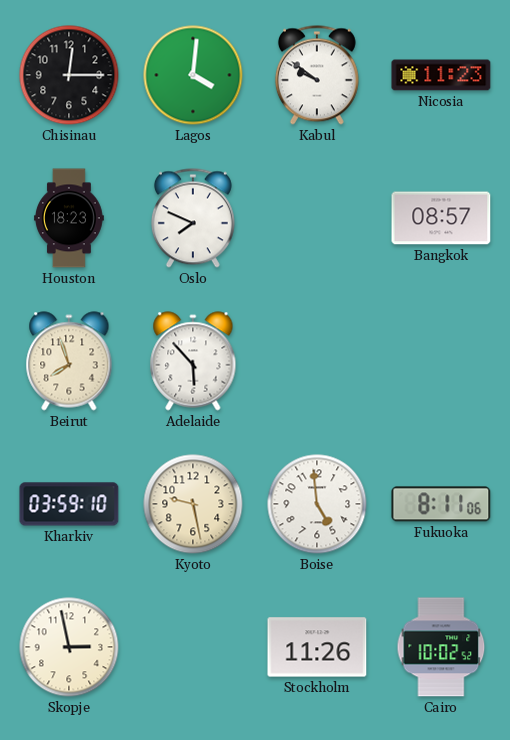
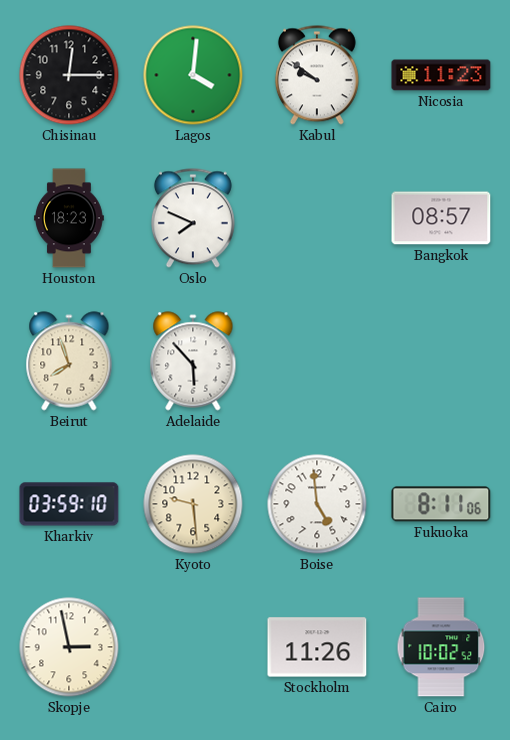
Kyoto: 9:28 -> 9:29
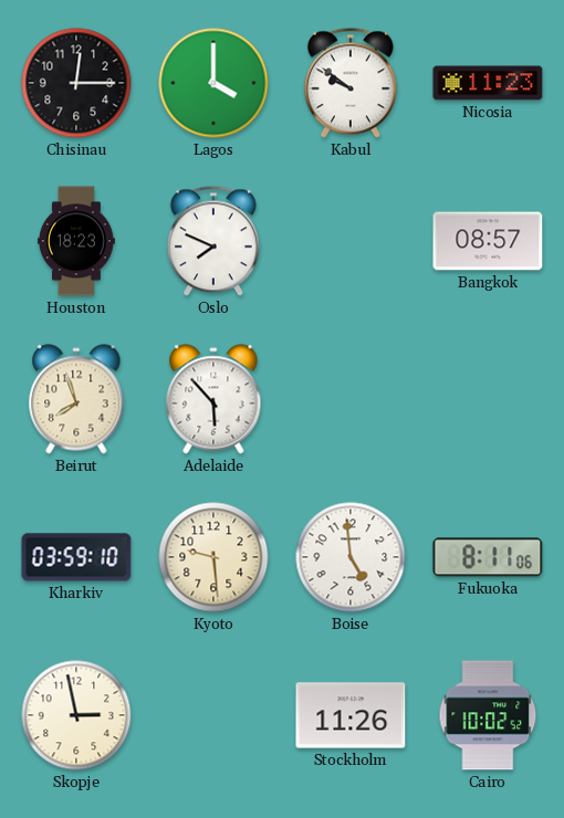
Lagos: 4:01 -> 4:00
